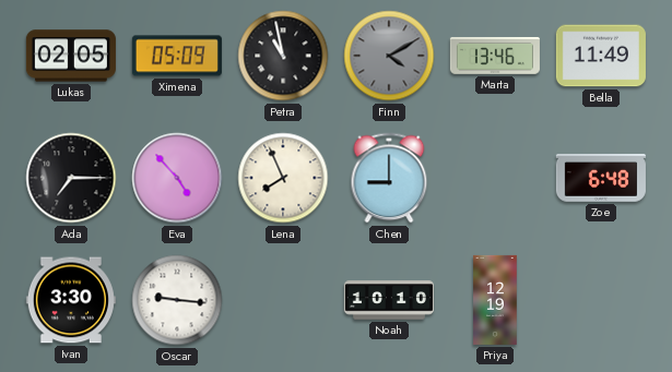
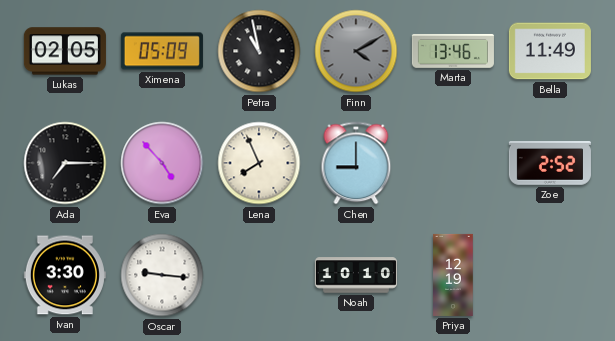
Zoe: 6:48 -> 2:52
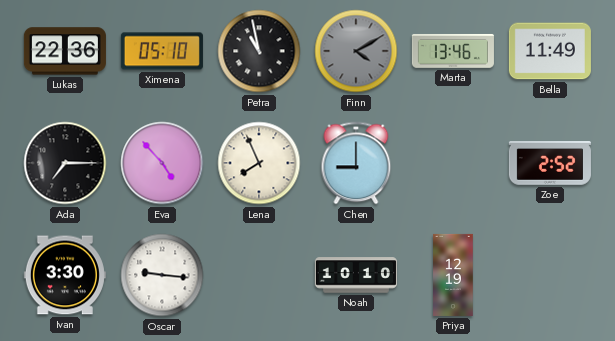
Lukas: 02:05 -> 22:36
Ximena: 05:09 -> 05:10
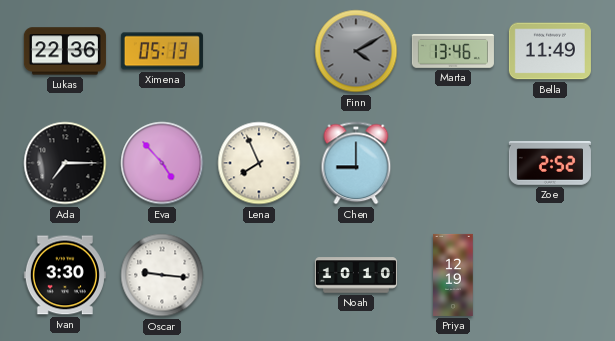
Ximena: 05:10 -> 05:13
Petra: 10:58 -> none
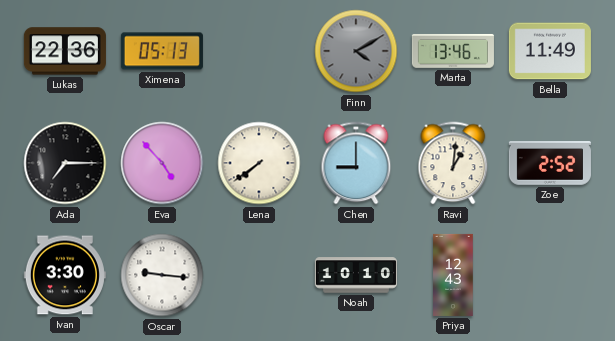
Lena: 7:56 -> 7:39
Ravi: none -> 1:01
Priya: 12:19 -> 12:43
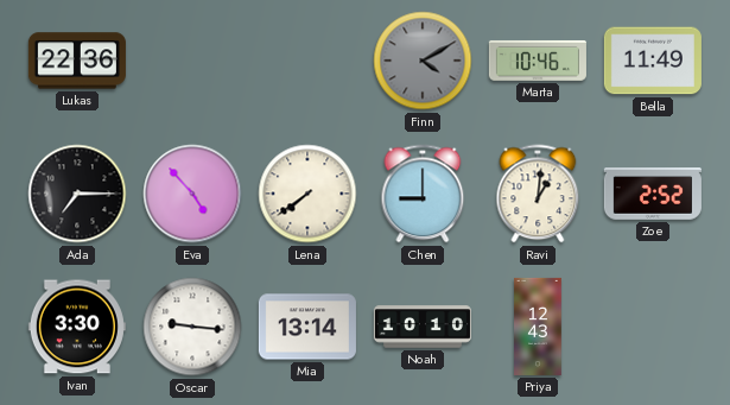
Ximena: 05:13 -> none
Marta: 13:46 -> 10:46
Mia: none -> 13:14
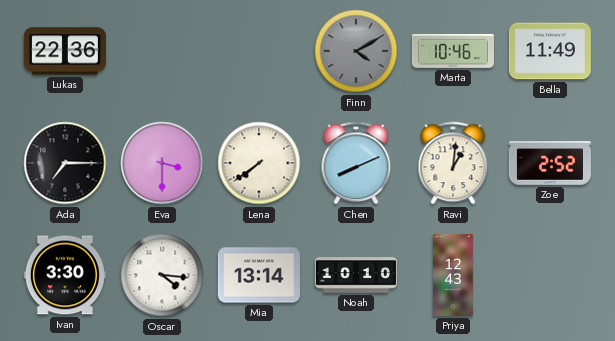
Eva: 4:53 -> 3:30
Chen: 9:00 -> 8:11
Oscar: 9:16 -> 4:16
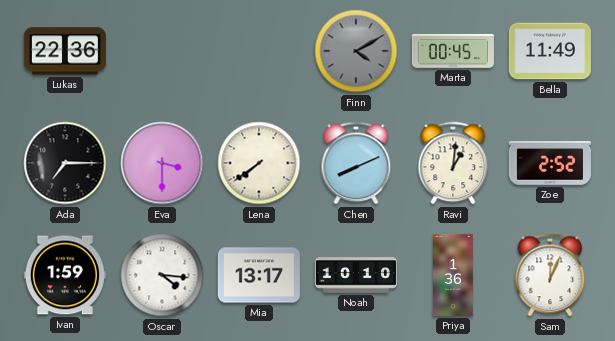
Marta: 10:46 -> 00:45
Ivan: 3:30 -> 1:59
Mia: 13:14 -> 13:17
Priya: 12:43 -> 1:36
Sam: none -> 12:04
